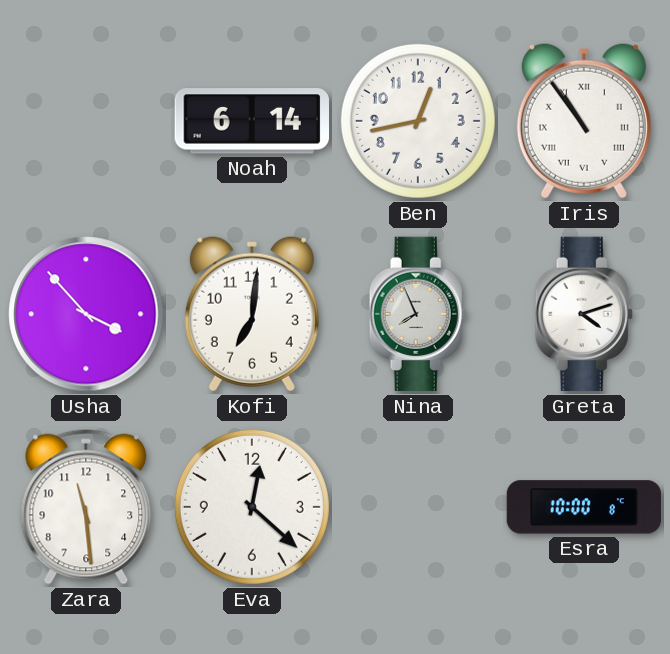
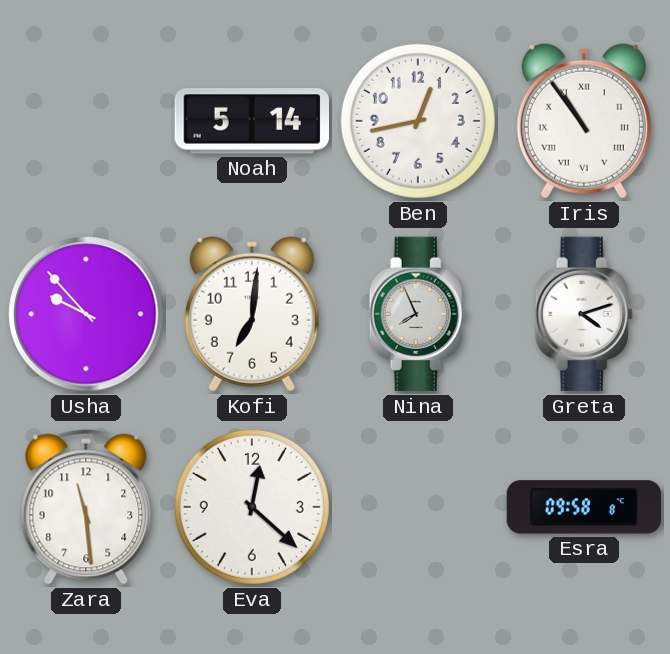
Noah: 6:14 -> 5:14
Usha: 3:53 -> 9:53
Esra: 10:00 -> 09:58
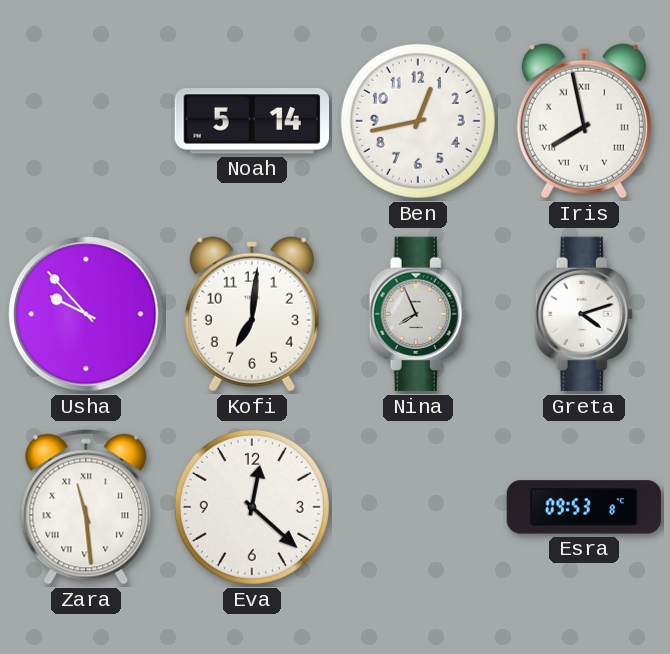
Iris: 10:54 -> 7:58
Zara numerals: Arabic -> Roman
Esra: 09:58 -> 09:53
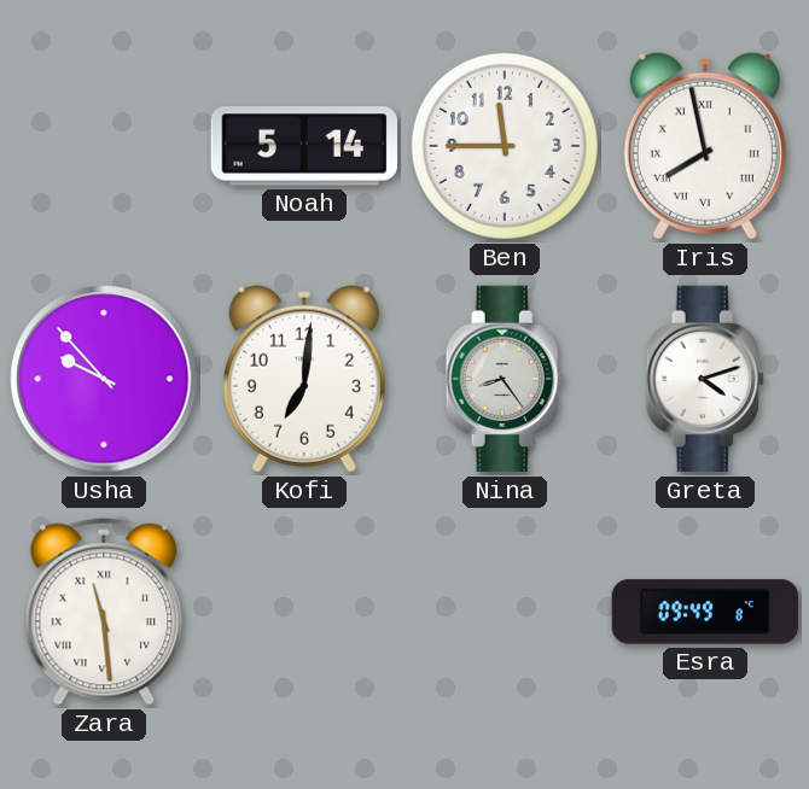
Ben: 12:43 -> 11:45
Nina: 7:56 -> 8:24
Eva: 12:22 -> none
Esra: 09:53 -> 09:49
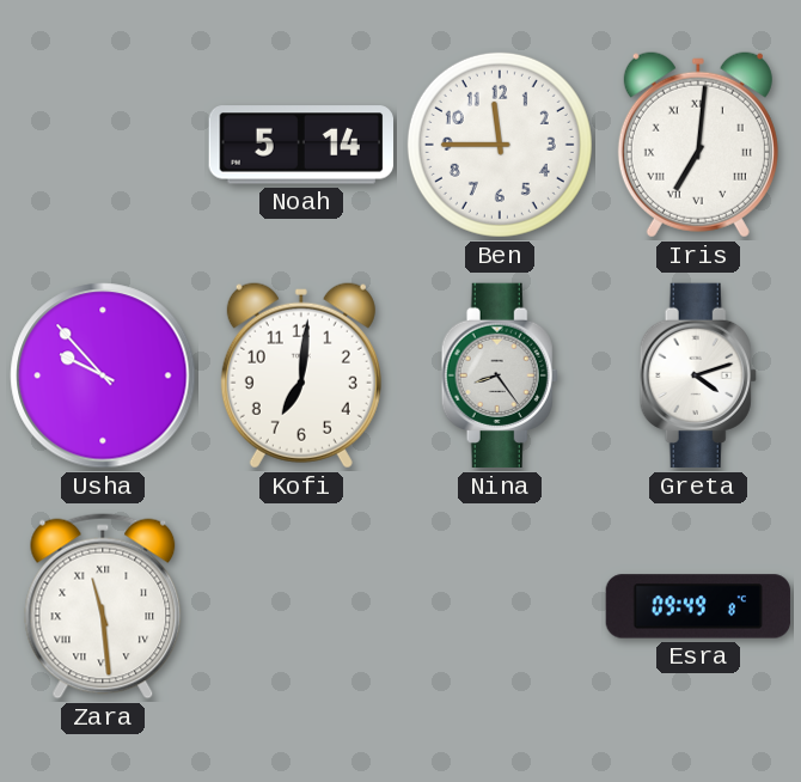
Iris: 7:58 -> 7:01
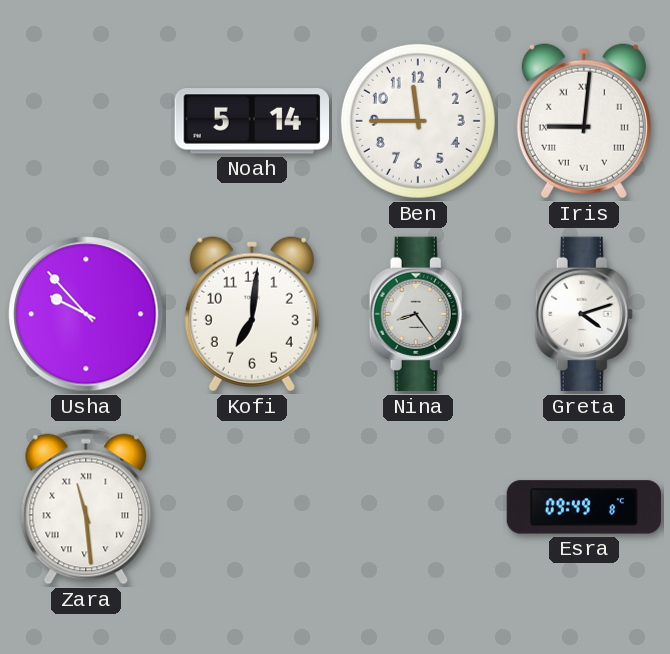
Iris: 7:01 -> 9:01
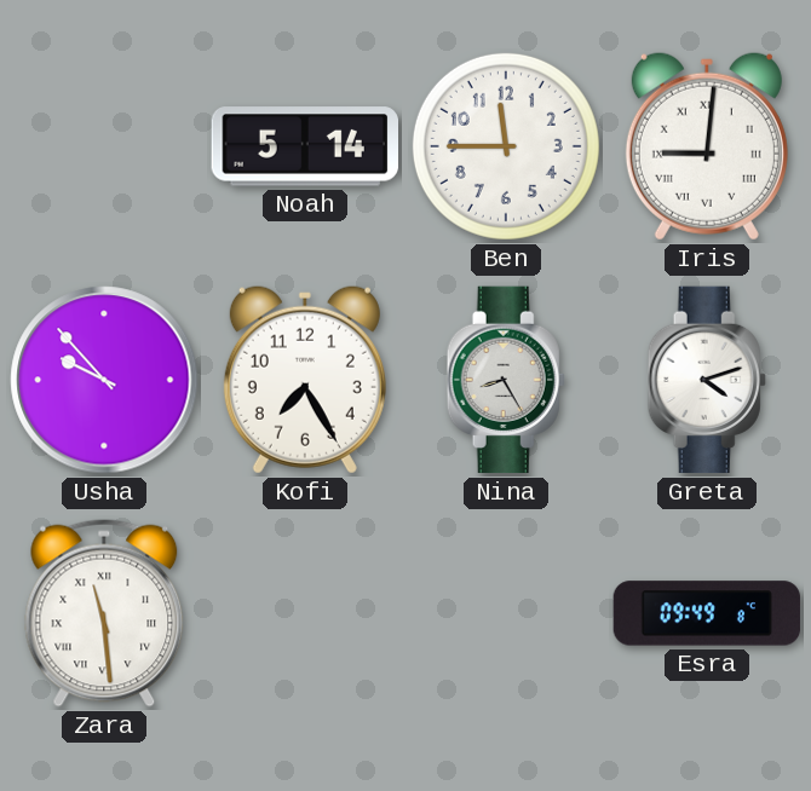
Kofi: 7:01 -> 7:25
Nina: 8:24 -> 8:25
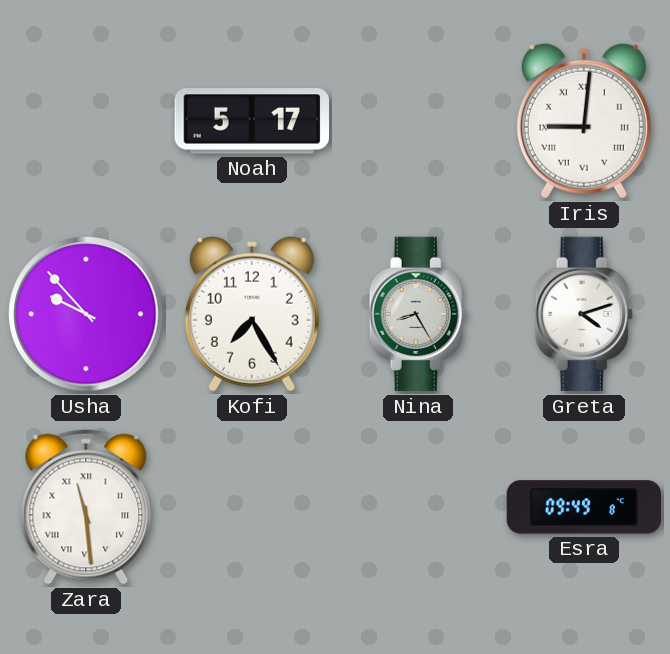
Noah: 5:14 -> 5:17
Ben: 11:45 -> none
